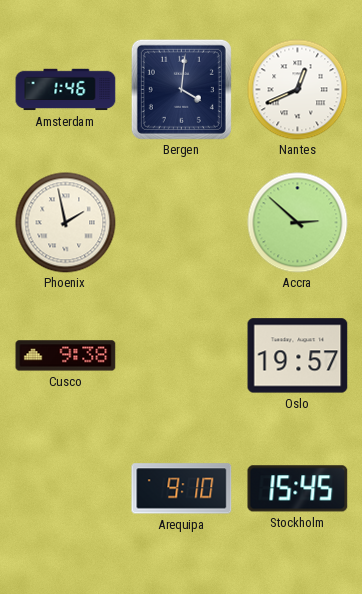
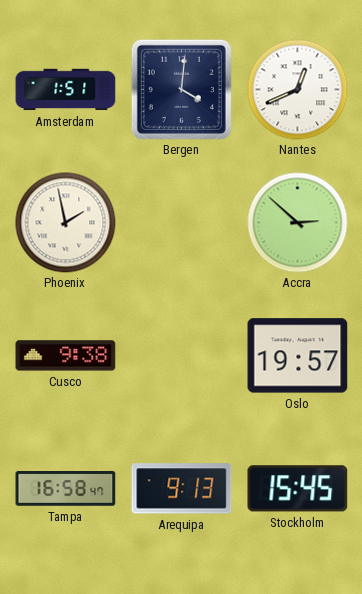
Amsterdam: 1:46 -> 1:51
Tampa: none -> 16:58
Arequipa: 9:10 -> 9:13
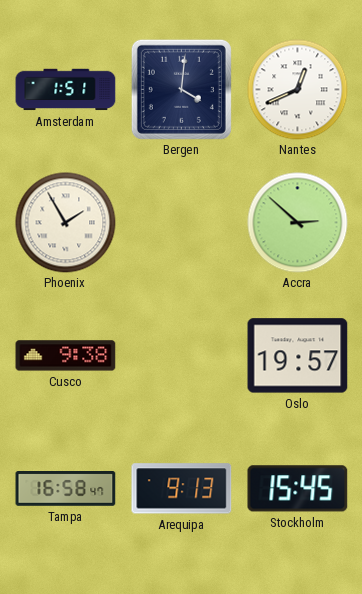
Phoenix: 1:58 -> 1:55
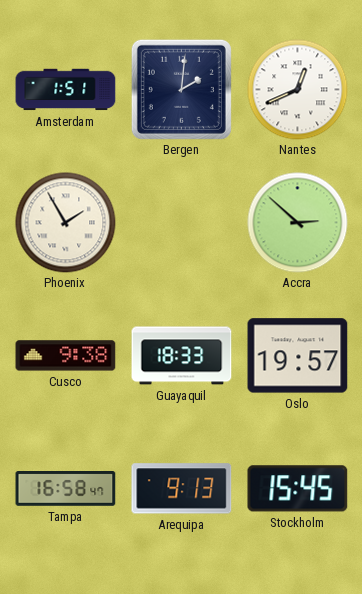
Bergen: 4:01 -> 2:01
Guayaquil: none -> 18:33
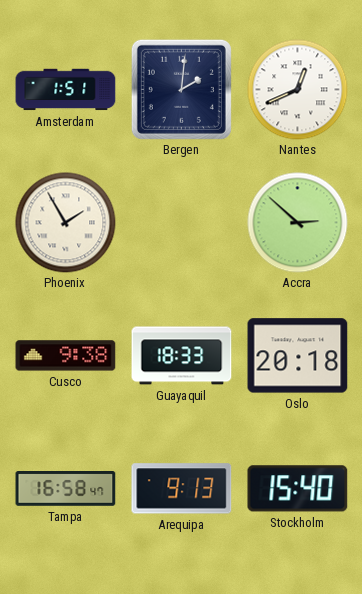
Oslo: 19:57 -> 20:18
Stockholm: 15:45 -> 15:40
